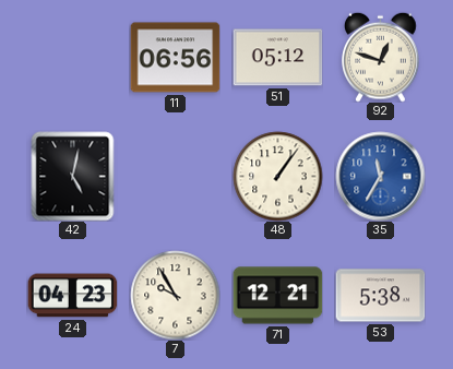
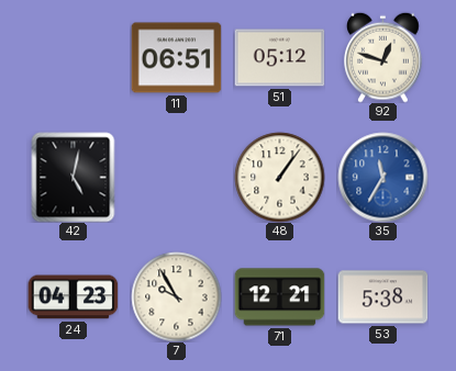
11: 06:56 -> 06:51
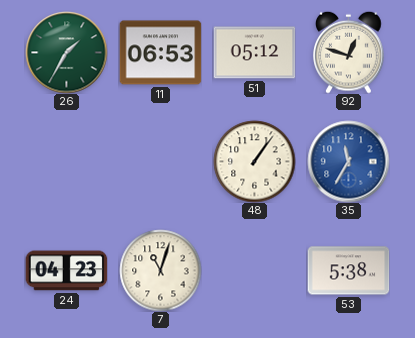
26: none -> 1:35
11: 06:51 -> 06:53
42: 5:02 -> none
7: 9:55 -> 11:03
71: 12:21 -> none
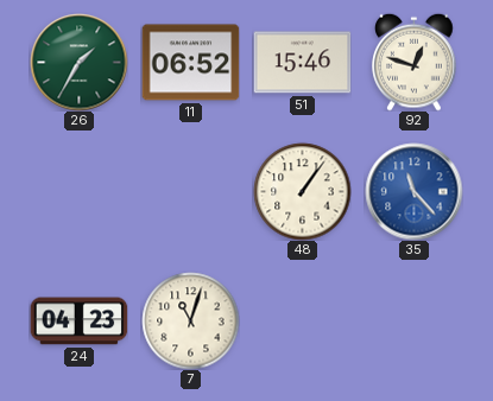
11: 06:53 -> 06:52
51: 05:12 -> 15:46
35: 11:35 -> 11:23
53: 5:38 -> none
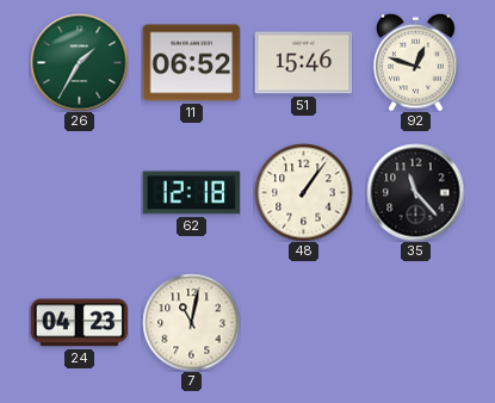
62: none -> 12:18
35 dial: blue -> black
7: 11:03 -> 11:02
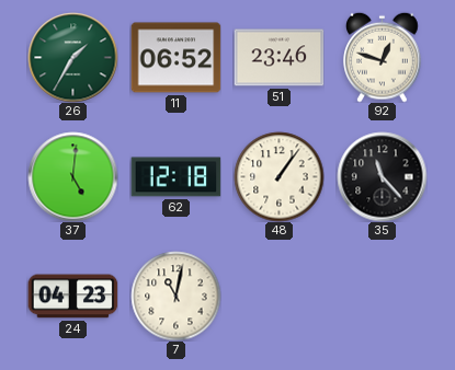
51: 15:46 -> 23:46
37: none -> 5:01
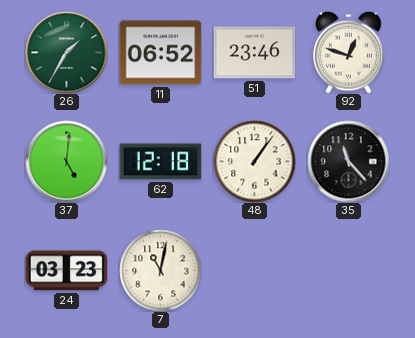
24: 04:23 -> 03:23
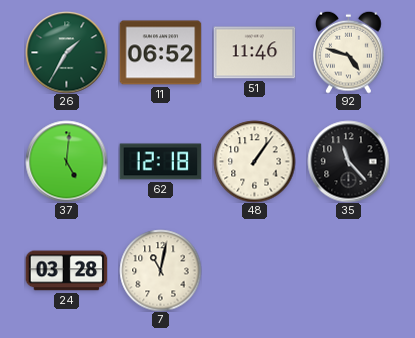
51: 23:46 -> 11:46
92: 12:48 -> 4:48
24: 03:23 -> 03:28
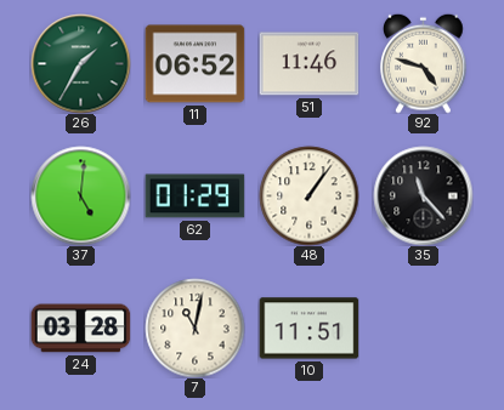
62: 12:18 -> 01:29
10: none -> 11:51
